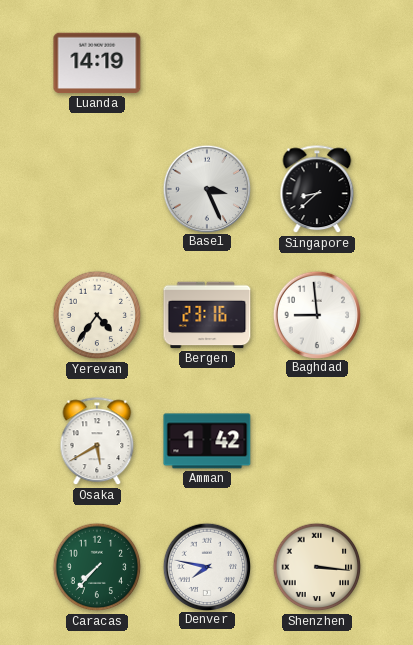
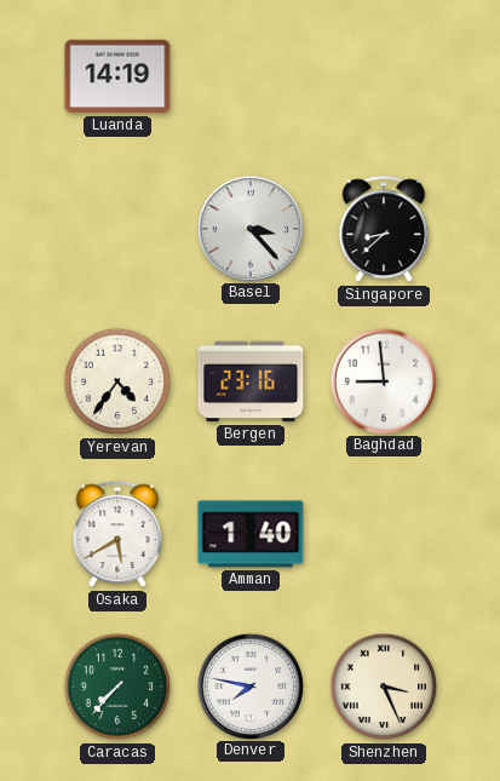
Basel: 3:26 -> 3:23
Amman: 1:42 -> 1:40
Shenzhen: 3:16 -> 3:26
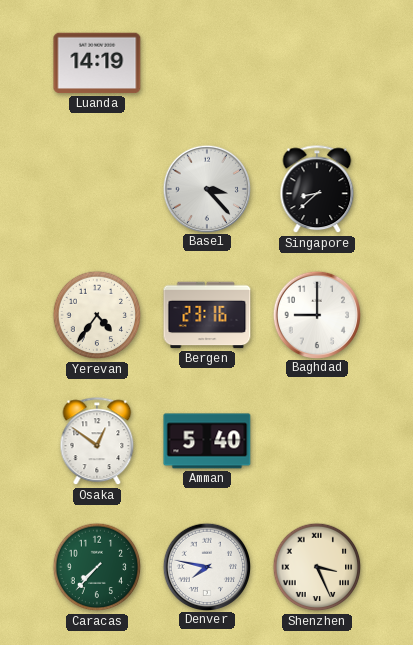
Baghdad: 8:59 -> 9:00
Osaka: 5:40 -> 12:51
Amman: 1:40 -> 5:40
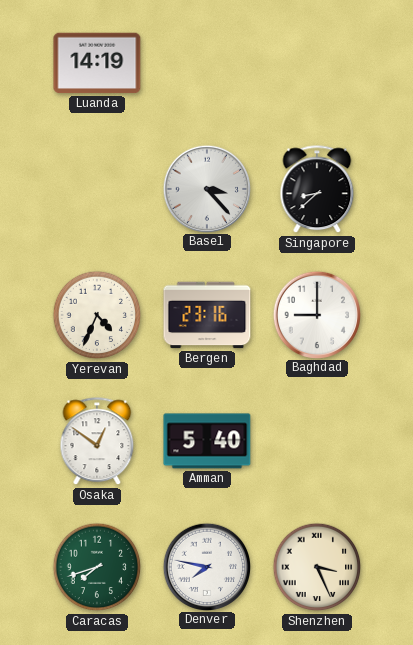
Yerevan: 4:36 -> 4:34
Caracas: 7:37 -> 7:42
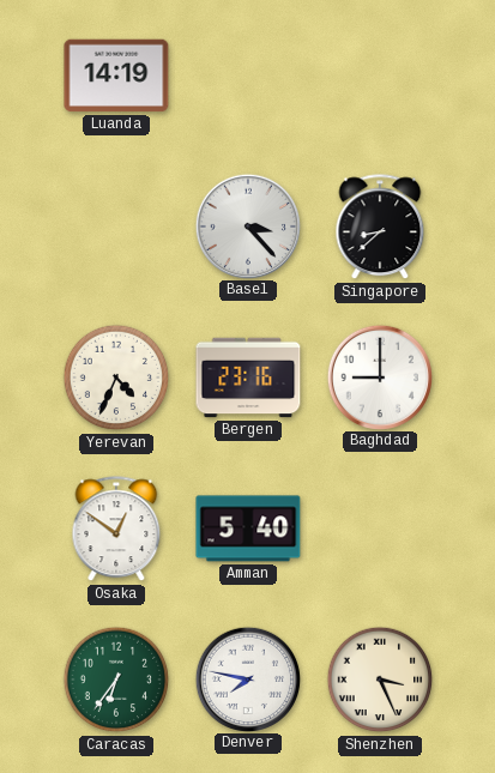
Caracas: 7:42 -> 6:36
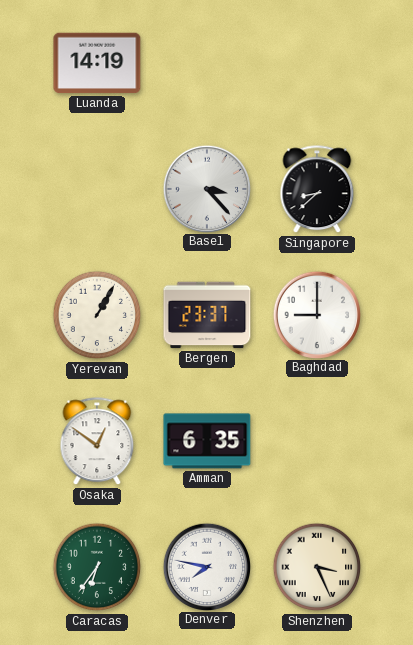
Yerevan: 4:34 -> 1:05
Bergen: 23:16 -> 23:37
Amman: 5:40 -> 6:35
